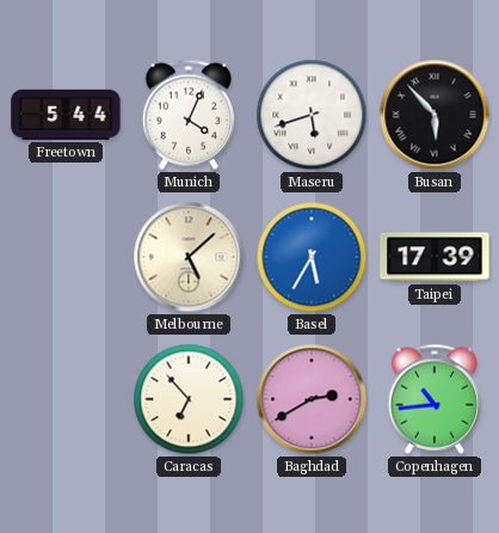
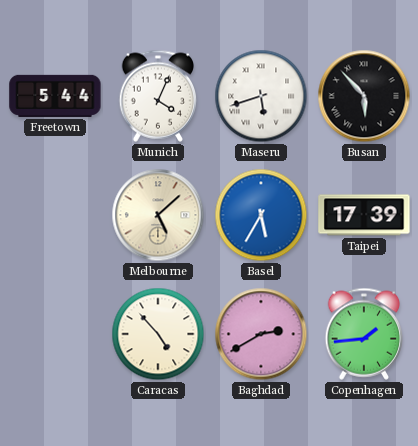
Caracas: 6:53 -> 4:53
Copenhagen: 10:44 -> 1:44
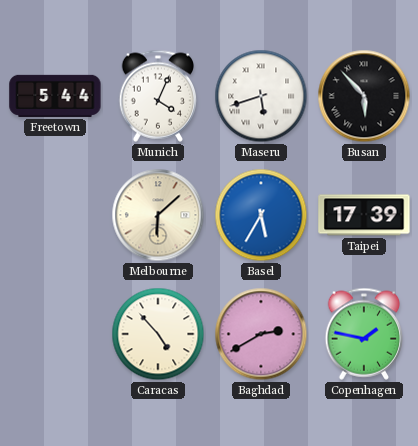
Melbourne: 5:08 -> 6:08
Copenhagen: 1:44 -> 1:47
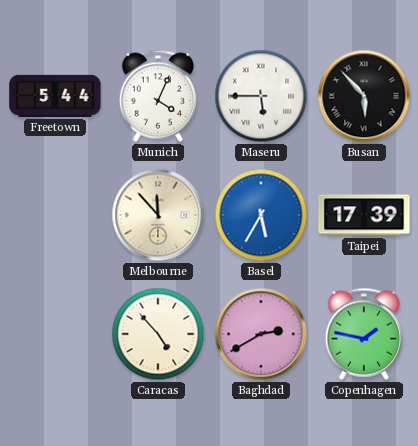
Maseru: 5:42 -> 5:45
Melbourne: 6:08 -> 11:53
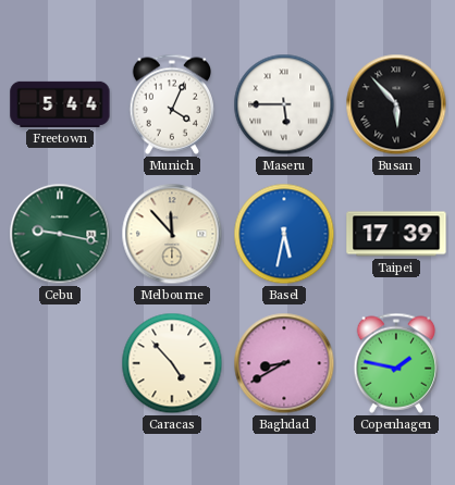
Cebu: none -> 9:17
Basel: 5:35 -> 5:32
Baghdad: 2:40 -> 8:40
